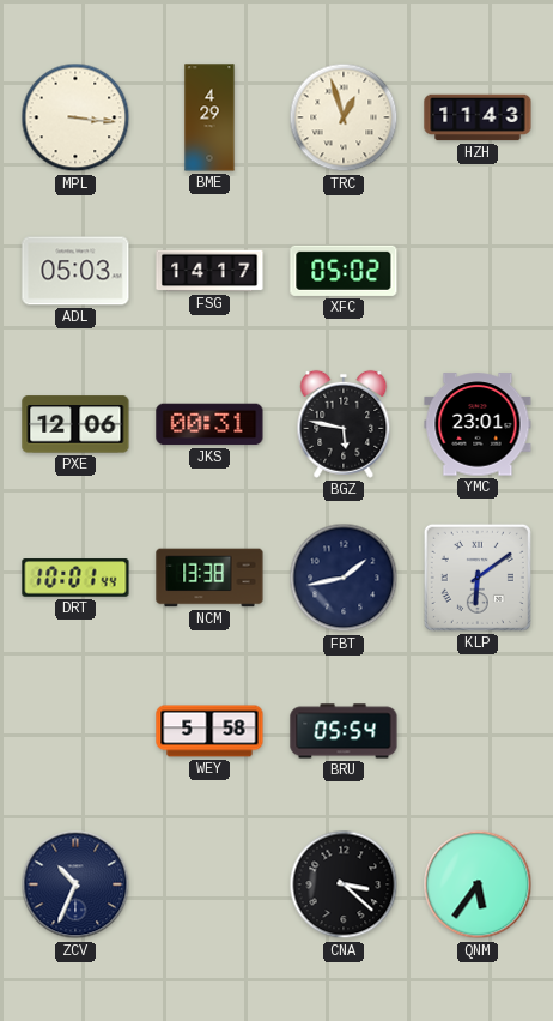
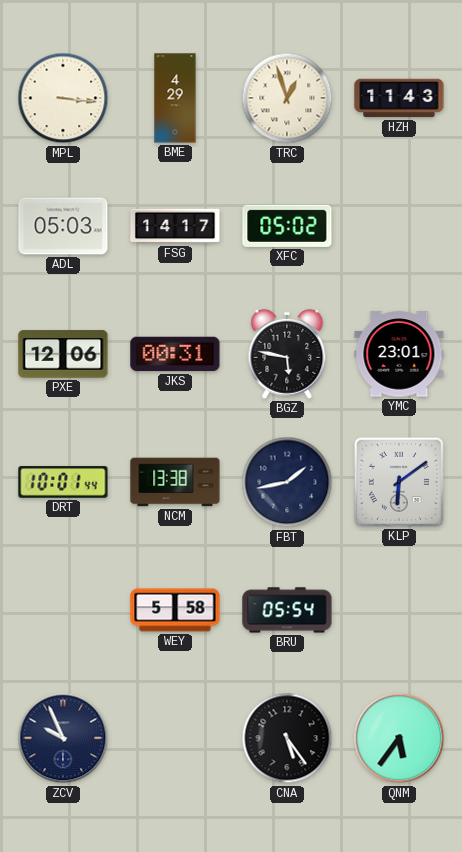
ZCV: 10:34 -> 9:56
CNA: 3:22 -> 5:24
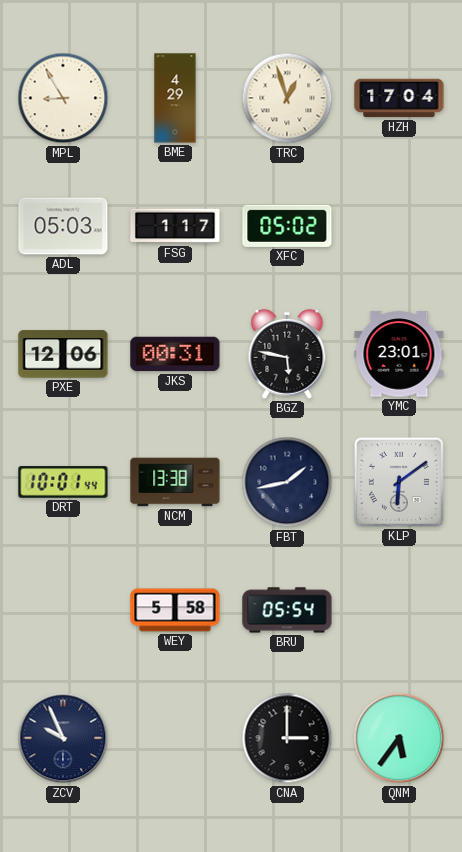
MPL: 3:16 -> 8:55
HZH: 11:43 -> 17:04
FSG: 14:17 -> 1:17
CNA: 5:24 -> 3:00
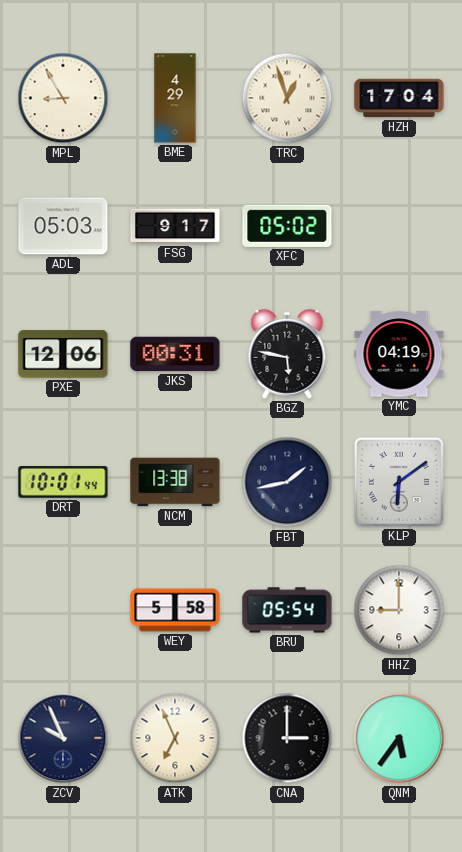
FSG: 1:17 -> 9:17
YMC: 23:01 -> 04:19
HHZ: none -> 9:00
ATK: none -> 6:56
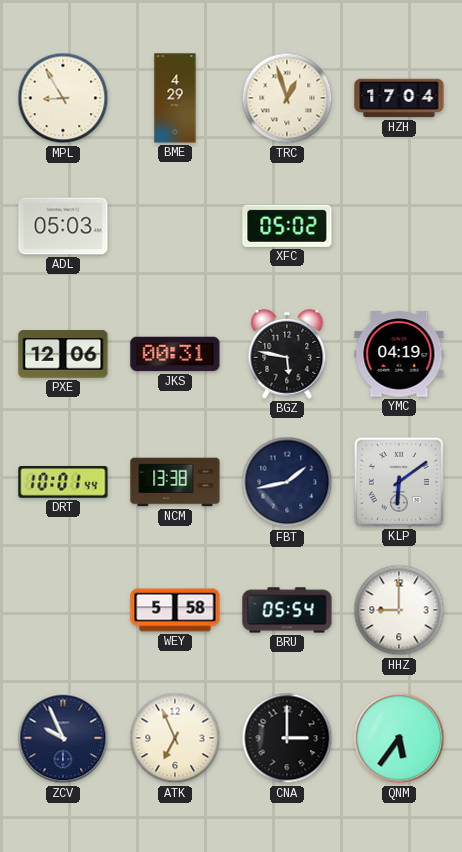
FSG: 9:17 -> none
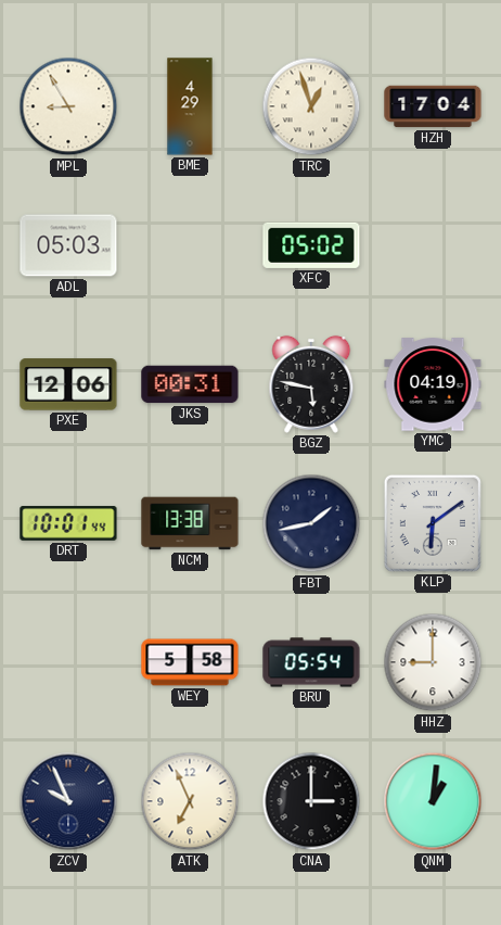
QNM: 5:36 -> 1:01
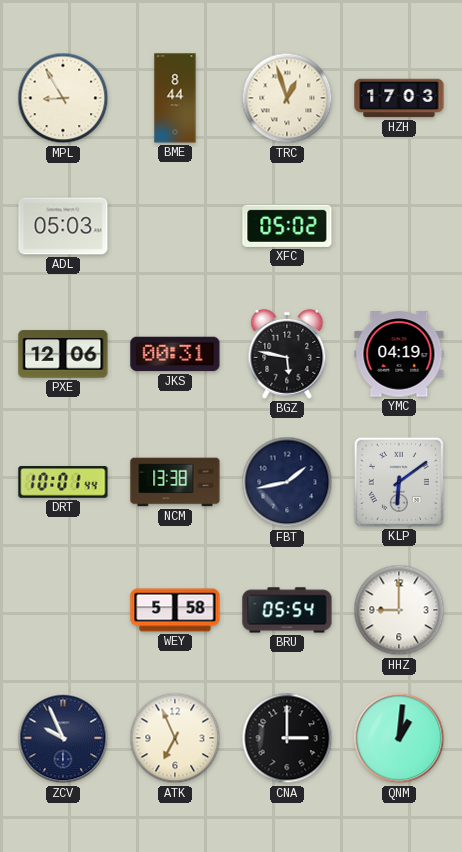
BME: 4:29 -> 8:44
HZH: 17:04 -> 17:03
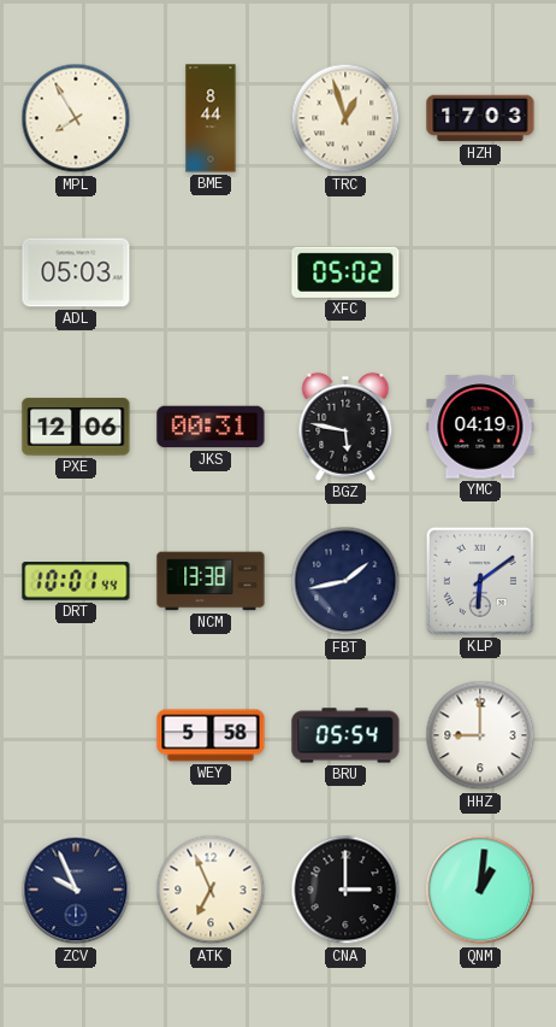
MPL: 8:55 -> 7:55
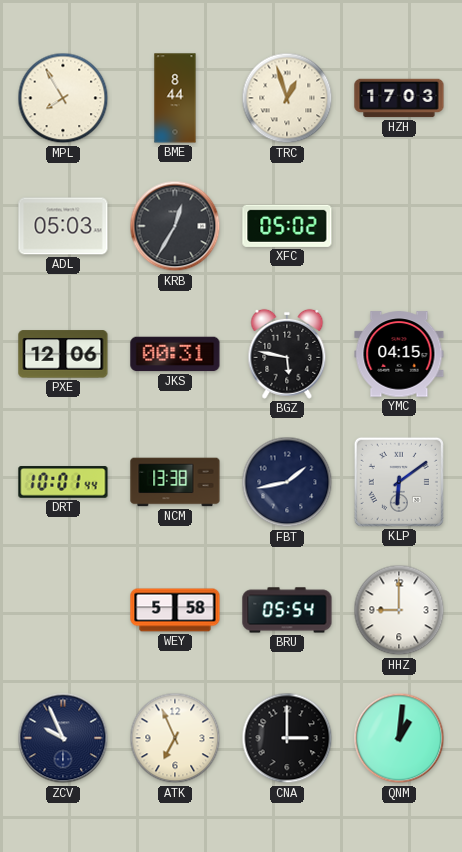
KRB: none -> 12:35
YMC: 04:19 -> 04:15
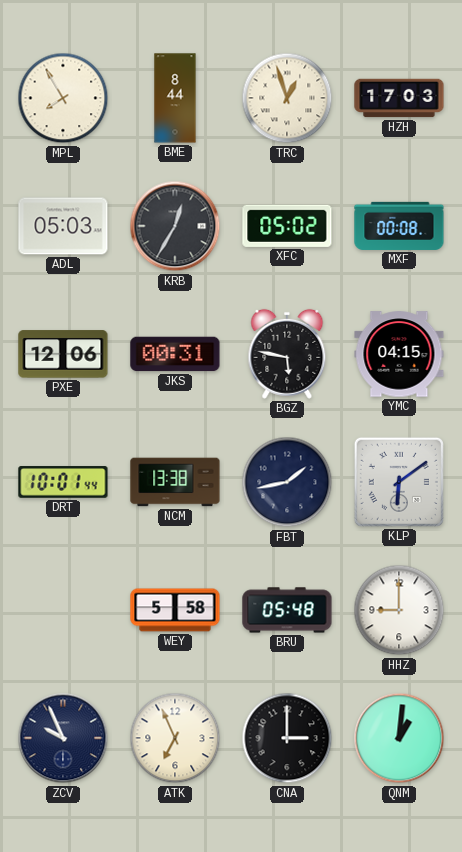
MXF: none -> 00:08
BRU: 05:54 -> 05:48
